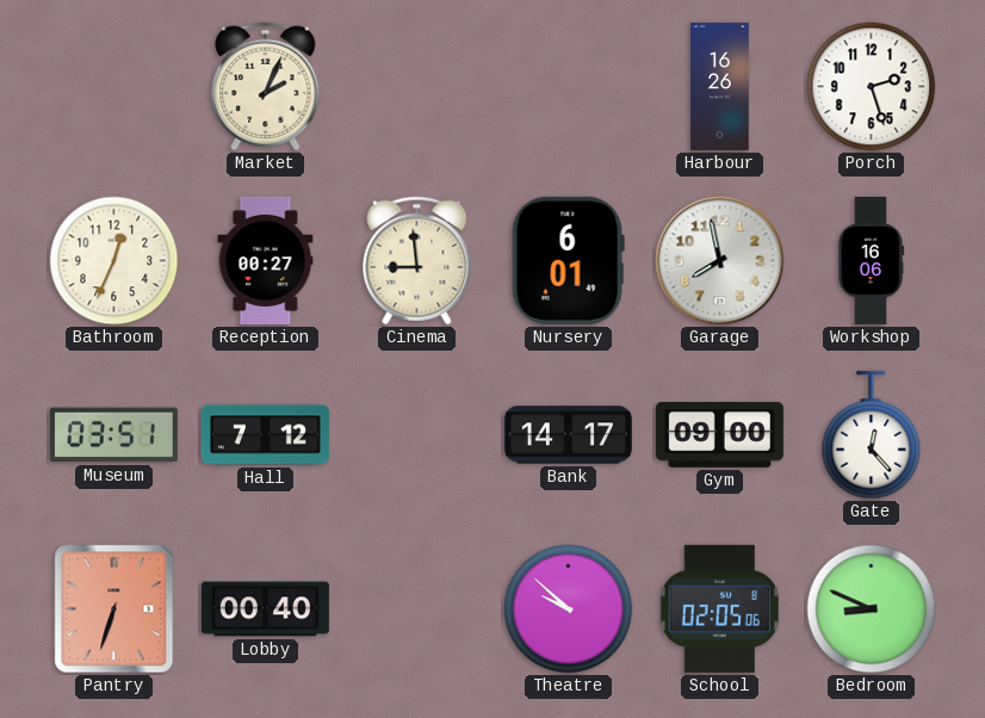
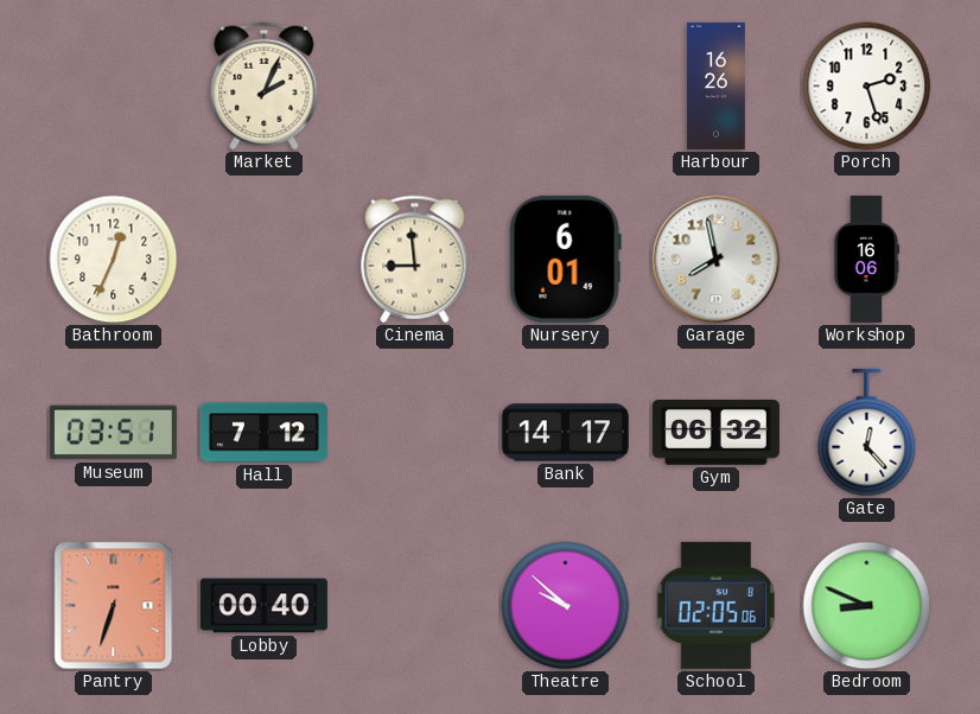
Reception: 00:27 -> none
Gym: 09:00 -> 06:32
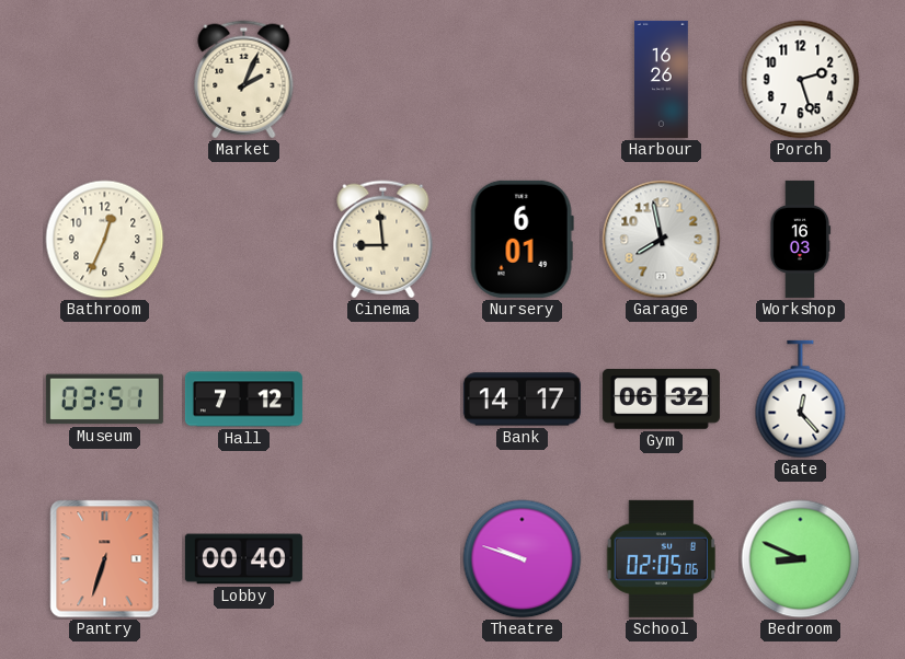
Workshop: 16:06 -> 16:03
Theatre: 9:52 -> 9:48
